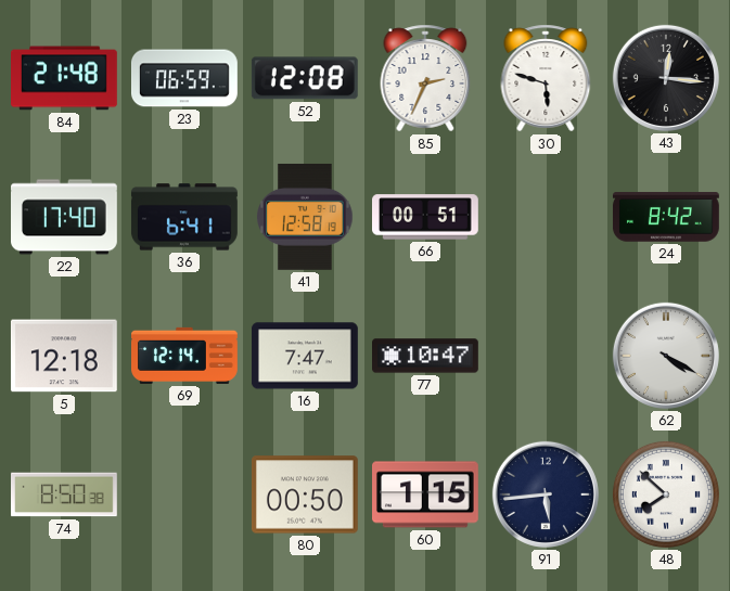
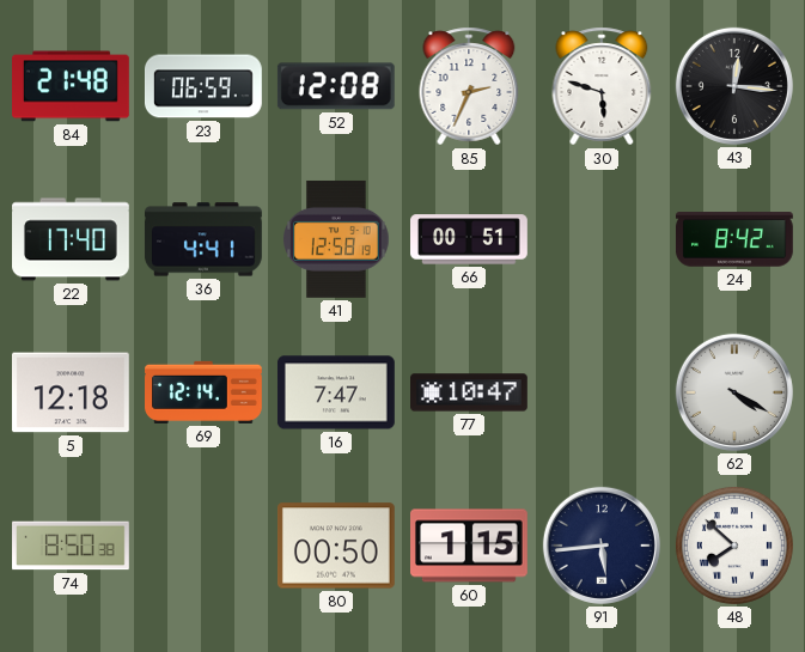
36: 6:41 -> 4:41
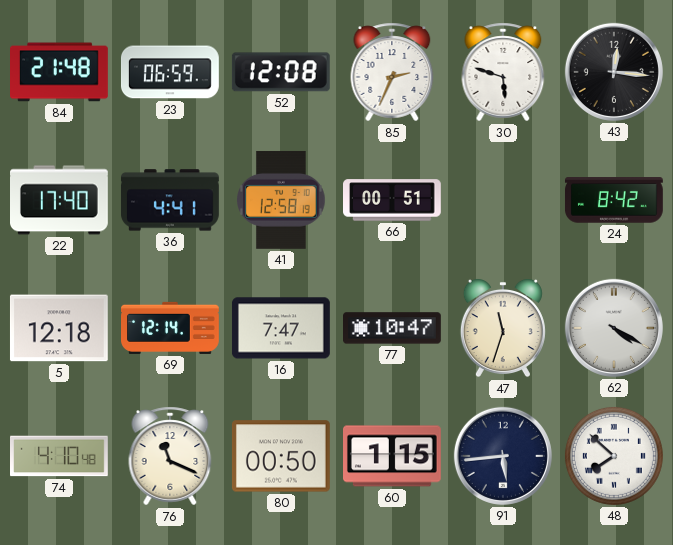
47: none -> 11:33
74: 8:50 -> 4:10
76: none -> 11:19
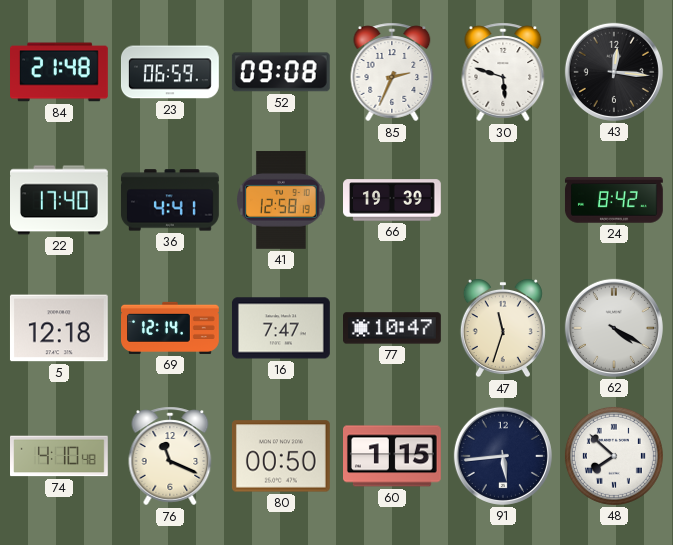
52: 12:08 -> 09:08
66: 00:51 -> 19:39
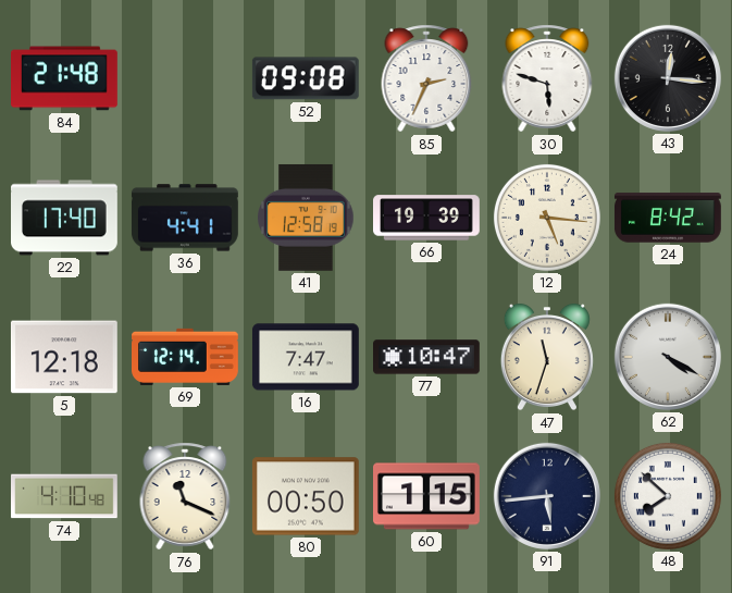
23: 06:59 -> none
12: none -> 5:16
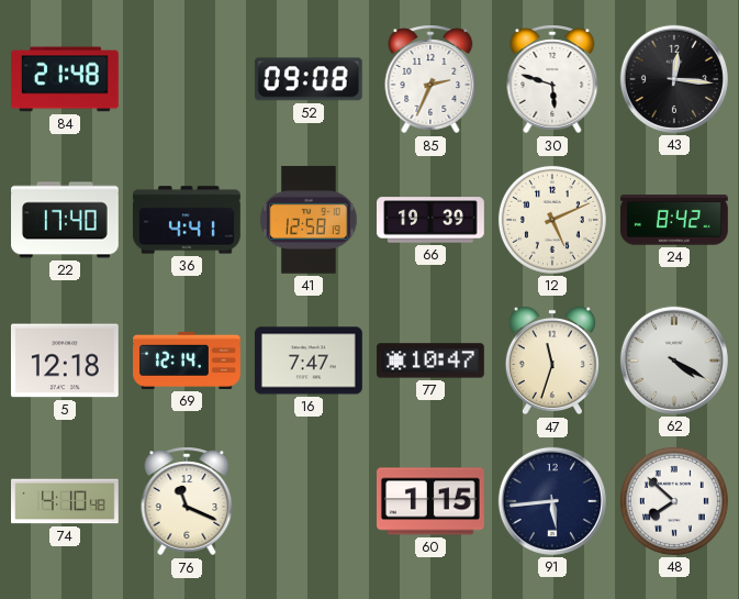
12: 5:16 -> 5:11
80: 00:50 -> none
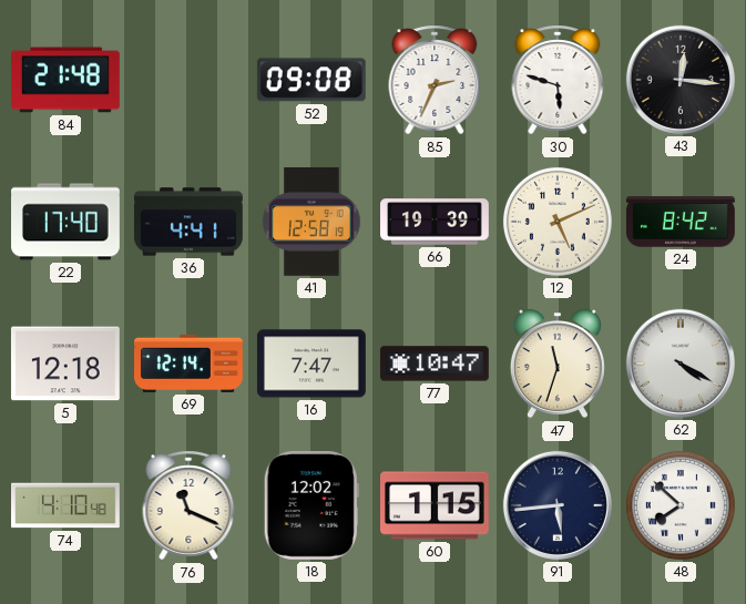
18: none -> 12:02
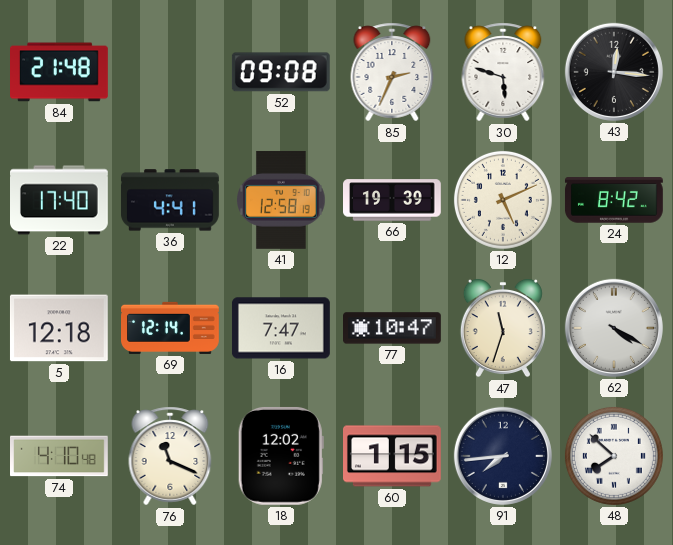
91: 5:44 -> 7:44
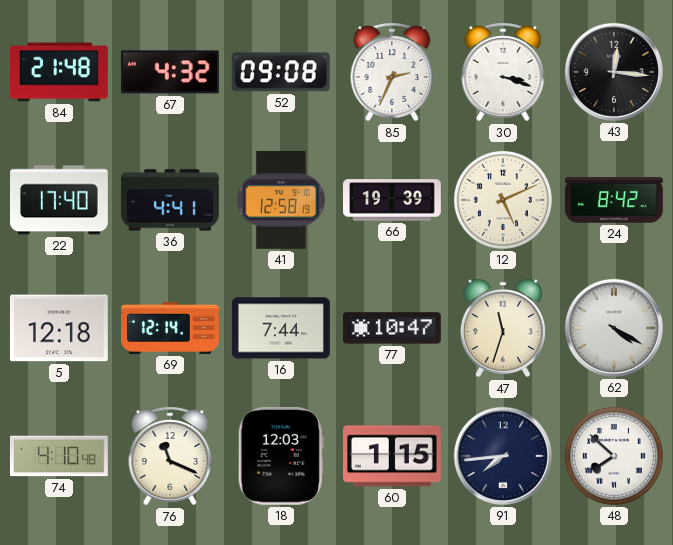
67: none -> 4:32
30: 5:48 -> 3:18
16: 7:47 -> 7:44
18: 12:02 -> 12:03
